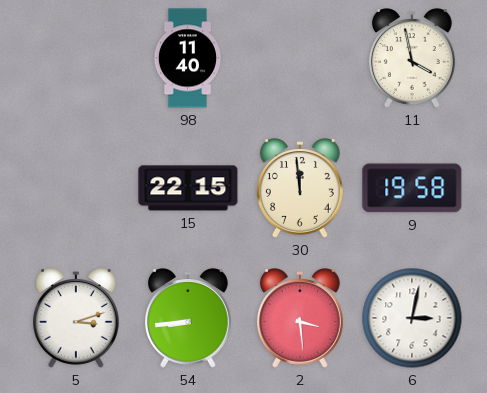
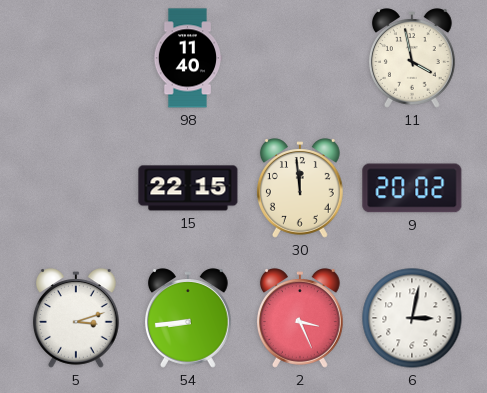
9: 19:58 -> 20:02
2: 3:29 -> 3:26
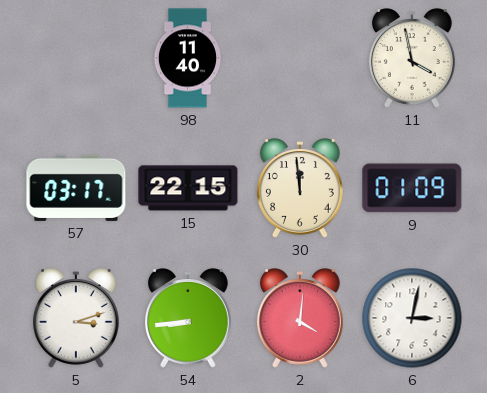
57: none -> 03:17
9: 20:02 -> 01:09
2: 3:26 -> 4:01
